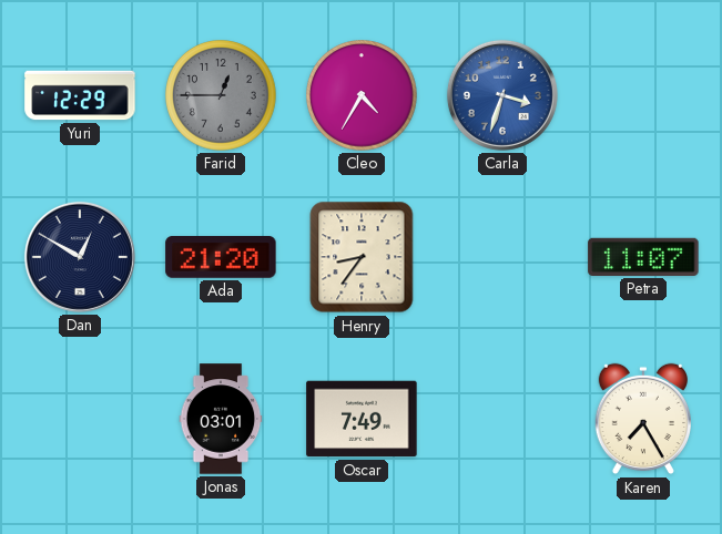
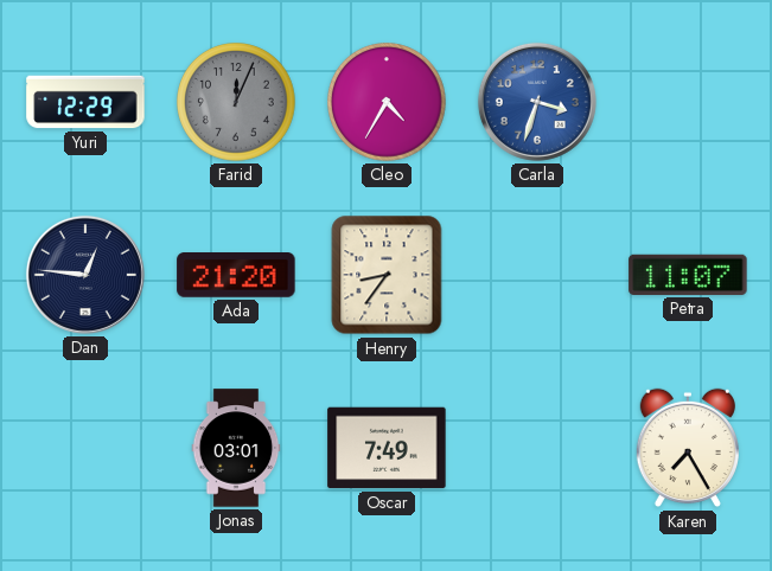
Farid: 12:45 -> 12:04
Dan: 12:50 -> 12:46
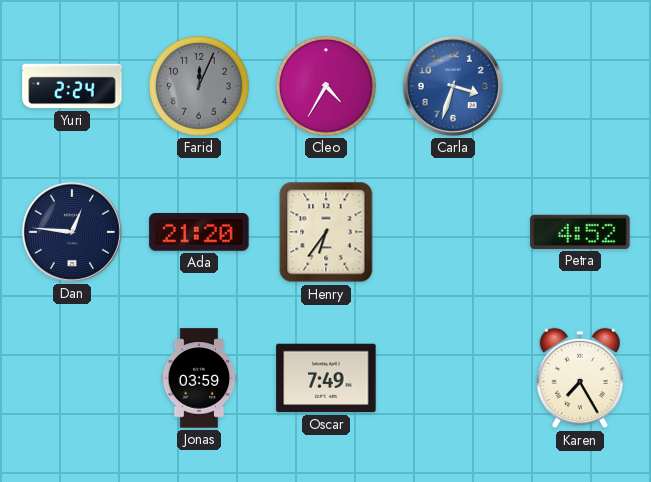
Yuri: 12:29 -> 2:24
Henry: 8:36 -> 6:36
Petra: 11:07 -> 4:52
Jonas: 03:01 -> 03:59
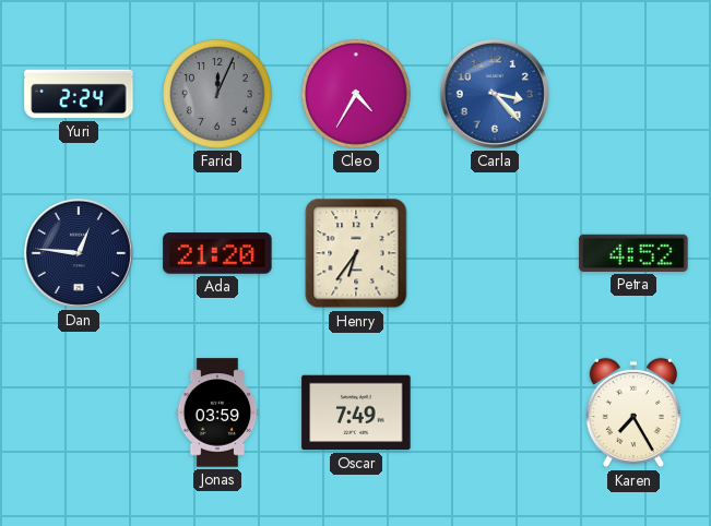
Carla: 3:33 -> 3:23
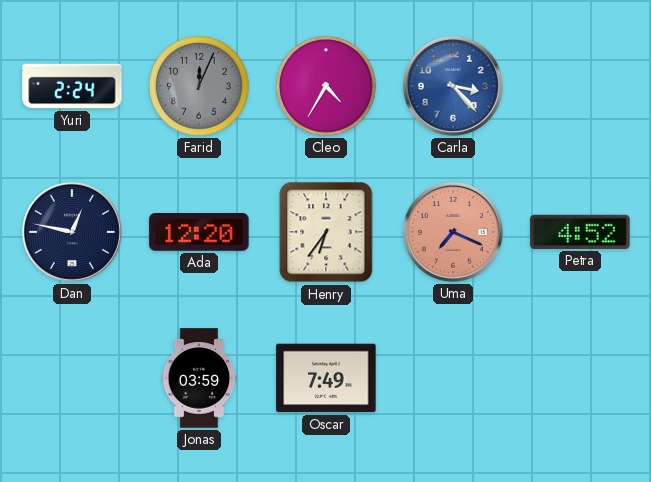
Dan: 12:46 -> 12:47
Ada: 21:20 -> 12:20
Uma: none -> 7:19
Karen: 7:25 -> none
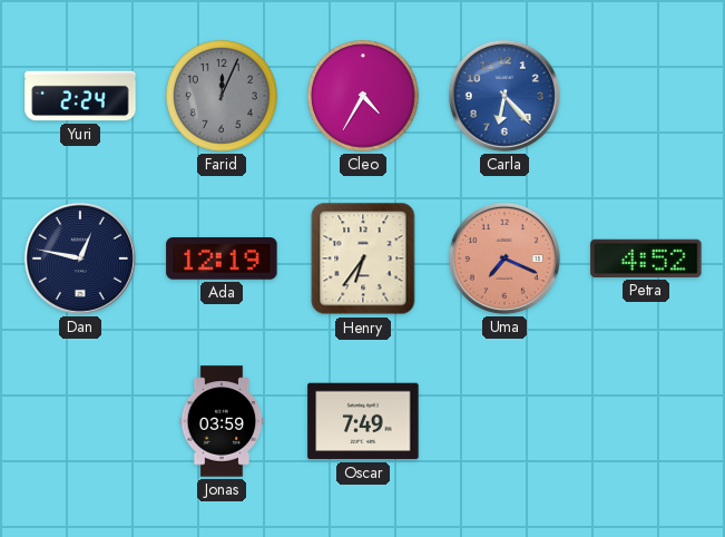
Carla: 3:23 -> 6:23
Ada: 12:20 -> 12:19
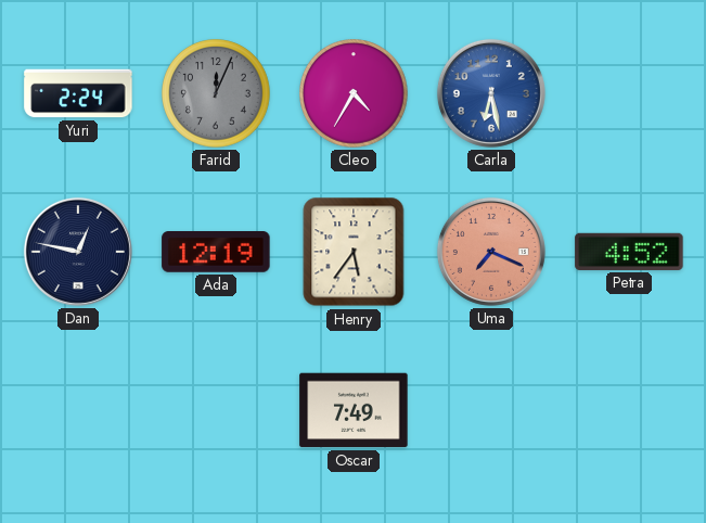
Carla: 6:23 -> 6:28
Henry: 6:36 -> 5:36
Jonas: 03:59 -> none
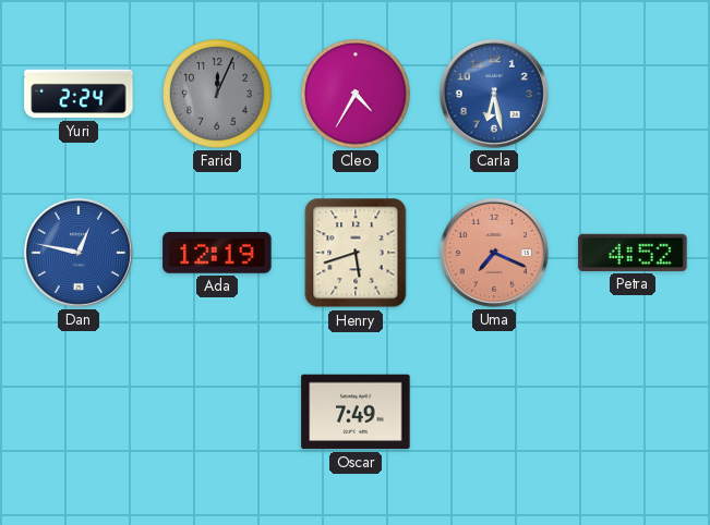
Dan dial: navy -> blue
Henry: 5:36 -> 5:42
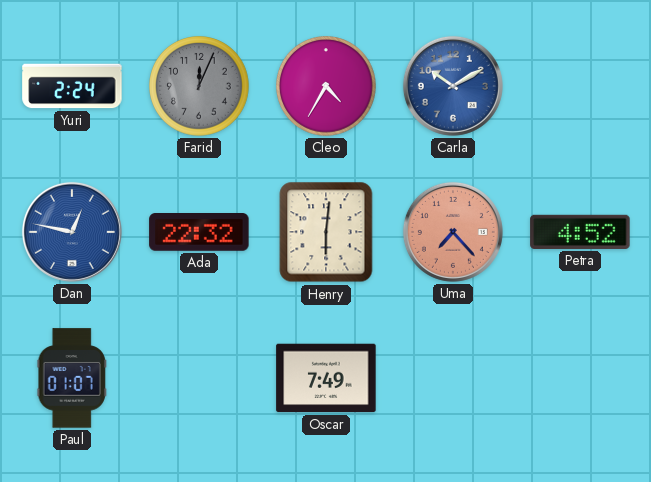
Carla: 6:28 -> 10:10
Ada: 12:19 -> 22:32
Henry: 5:42 -> 6:01
Uma: 7:19 -> 7:23
Paul: none -> 01:07
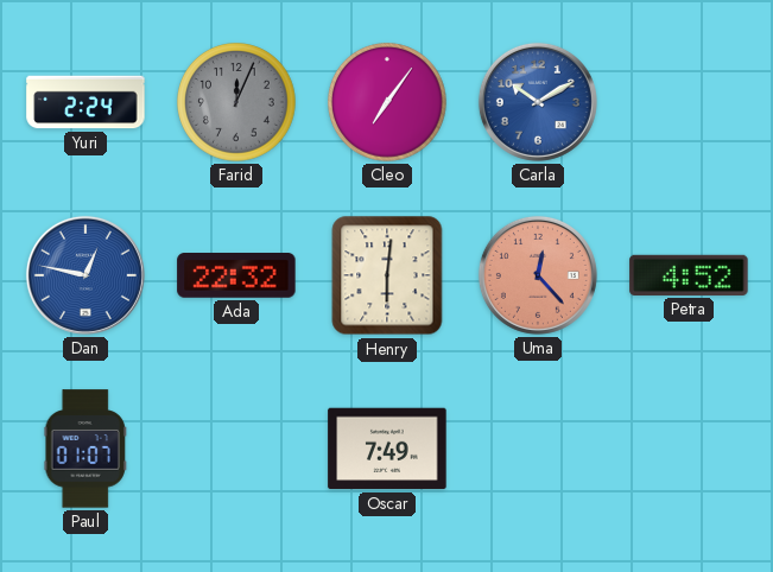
Cleo: 4:35 -> 7:06
Uma: 7:23 -> 12:23
